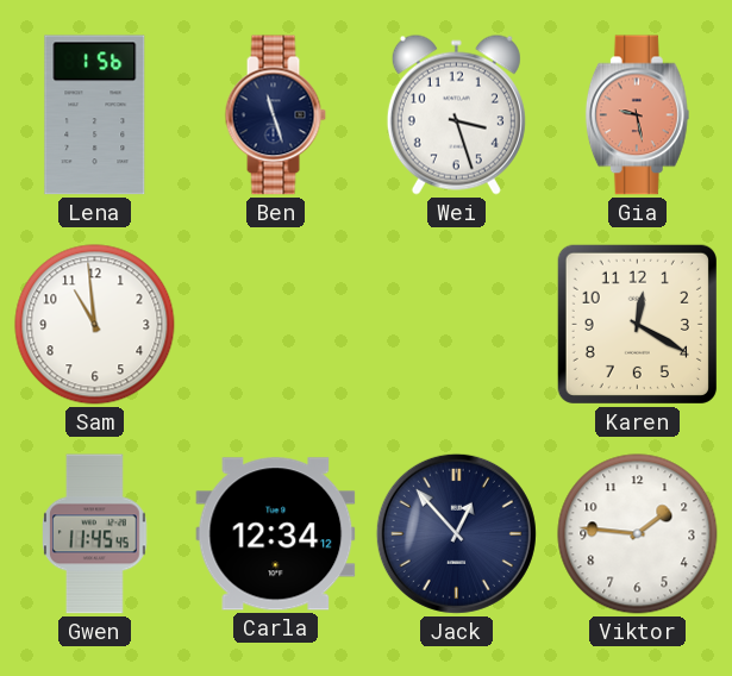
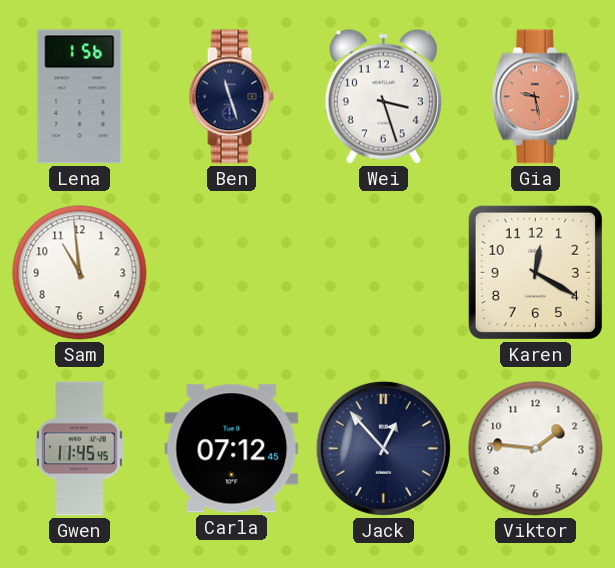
Carla: 12:34 -> 07:12
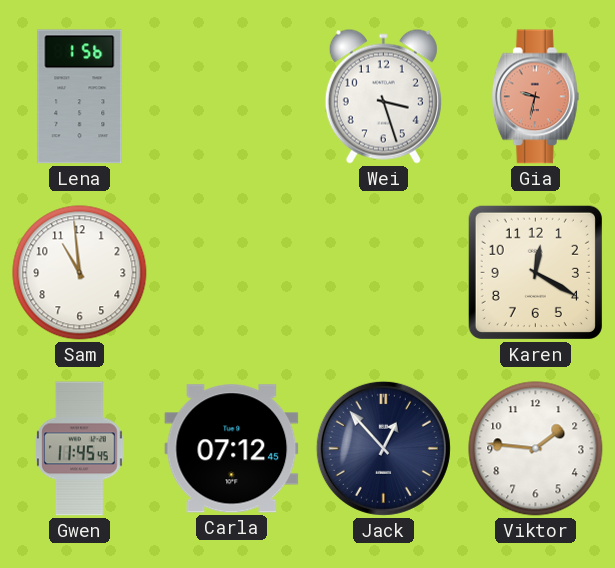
Ben: 11:27 -> none
Gia: 9:28 -> 9:32
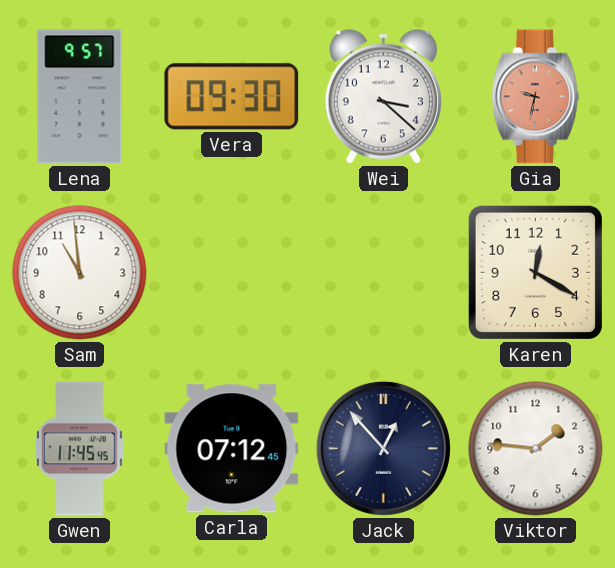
Lena: 1:56 -> 9:57
Vera: none -> 09:30
Wei: 3:27 -> 3:22
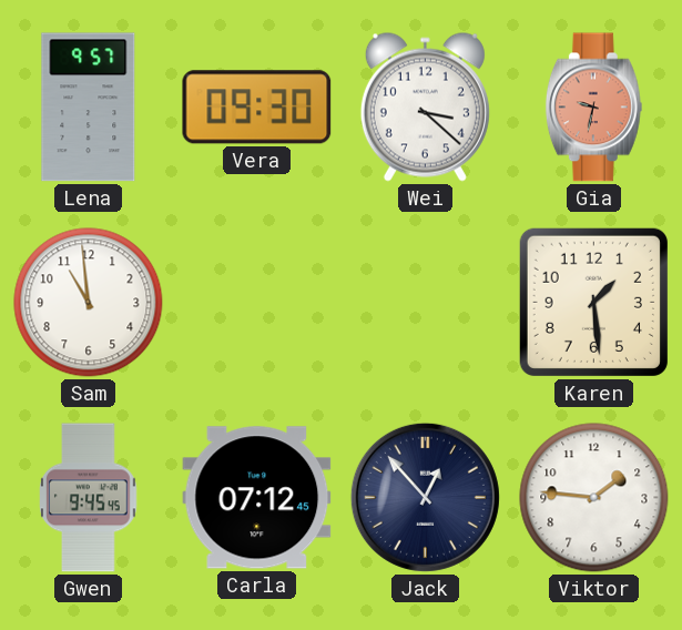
Karen: 12:20 -> 1:29
Gwen: 11:45 -> 9:45
